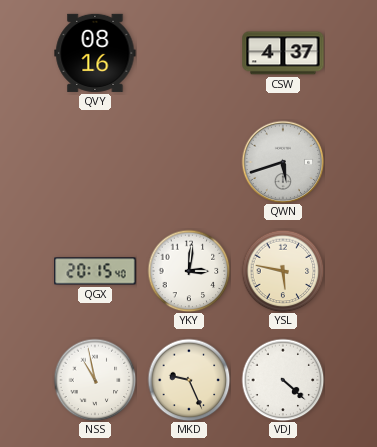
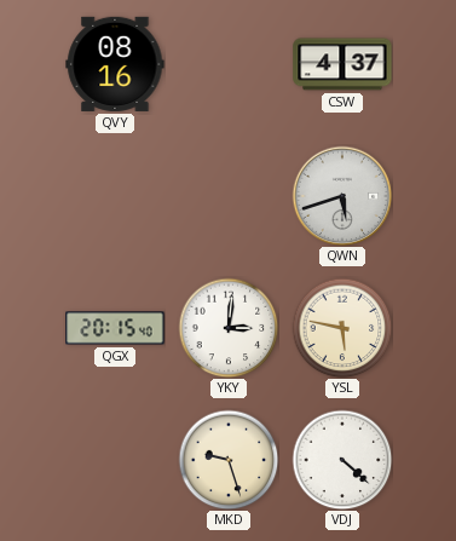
NSS: 10:58 -> none
MKD: 9:26 -> 9:27
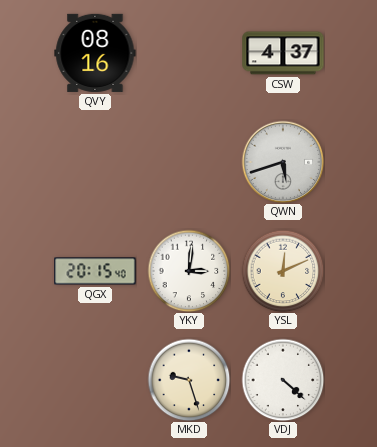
YSL: 5:47 -> 12:11
